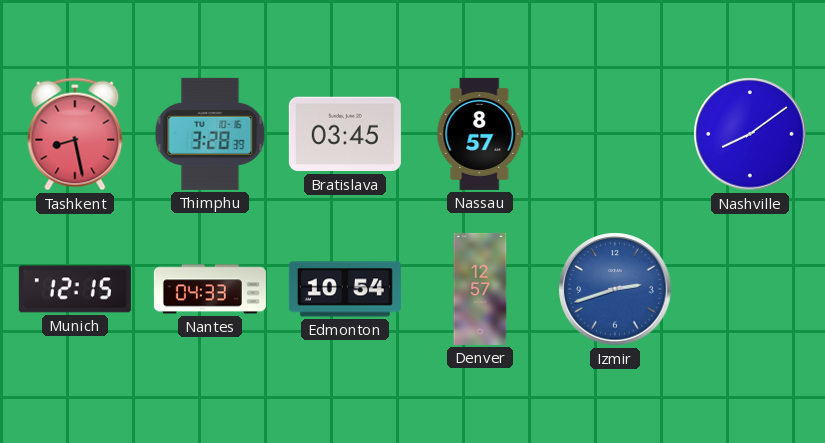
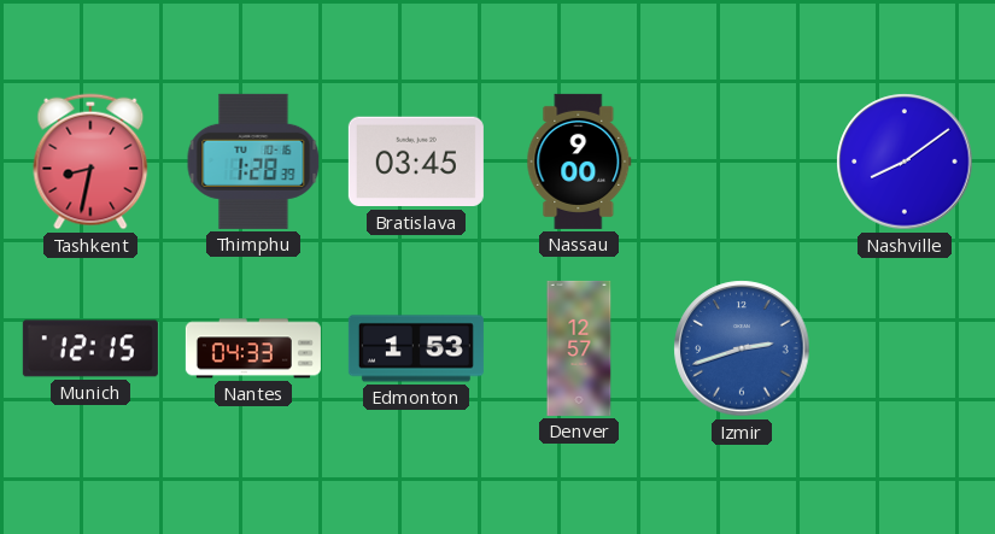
Tashkent: 8:28 -> 8:32
Thimphu: 3:28 -> 1:28
Nassau: 8:57 -> 9:00
Edmonton: 10:54 -> 1:53
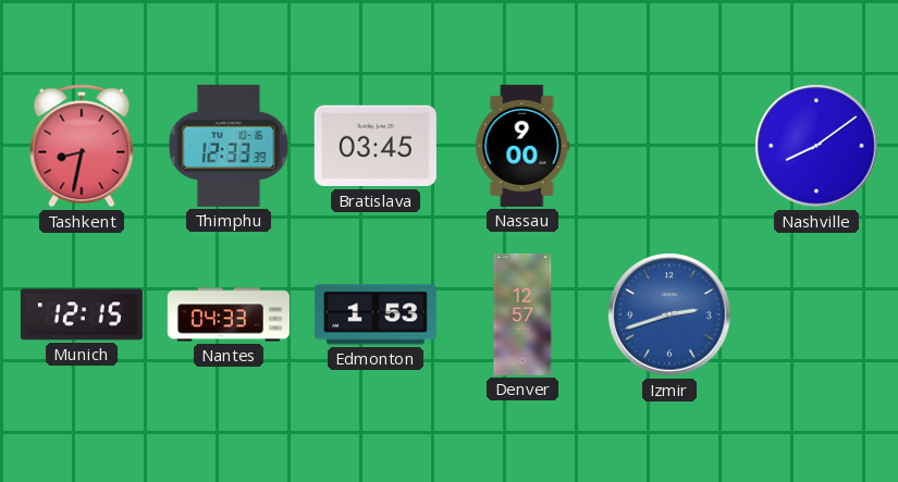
Thimphu: 1:28 -> 12:33
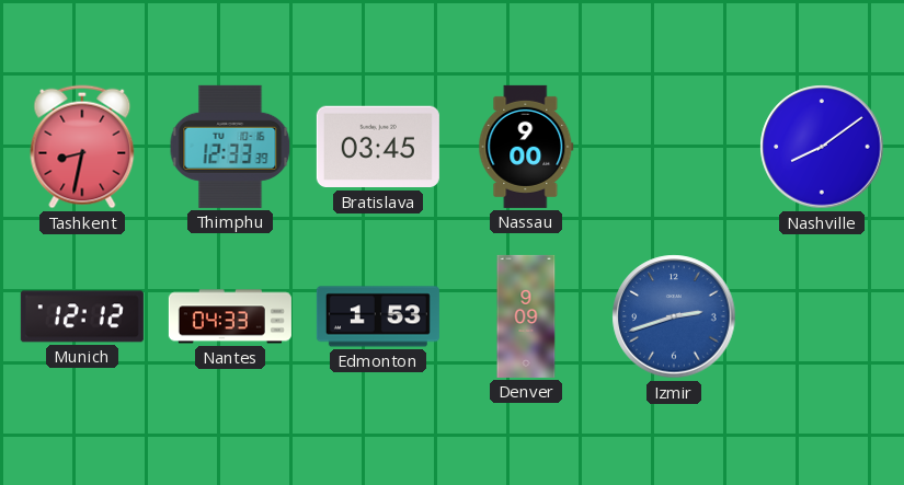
Munich: 12:15 -> 12:12
Denver: 12:57 -> 9:09
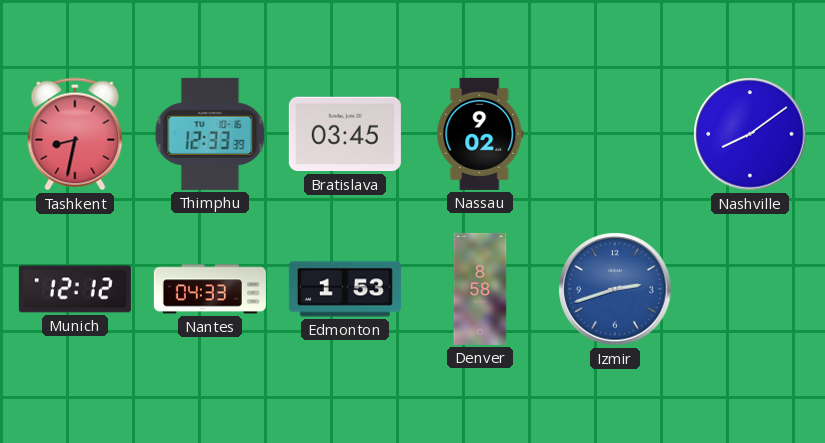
Nassau: 9:00 -> 9:02
Denver: 9:09 -> 8:58
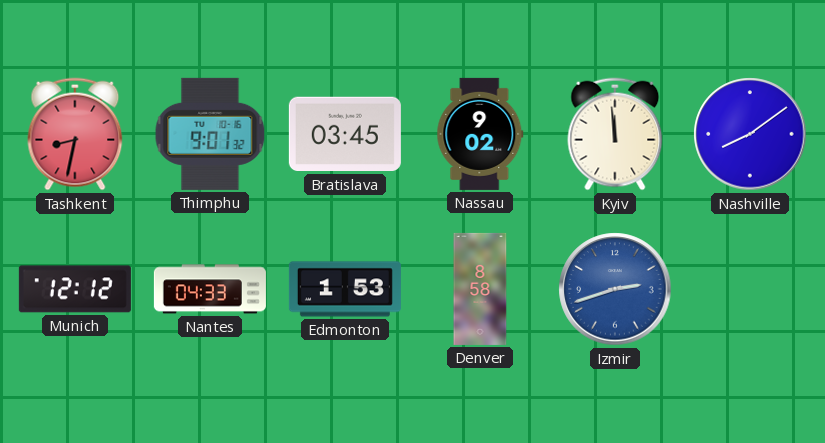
Thimphu: 12:33 -> 9:01
Kyiv: none -> 11:59
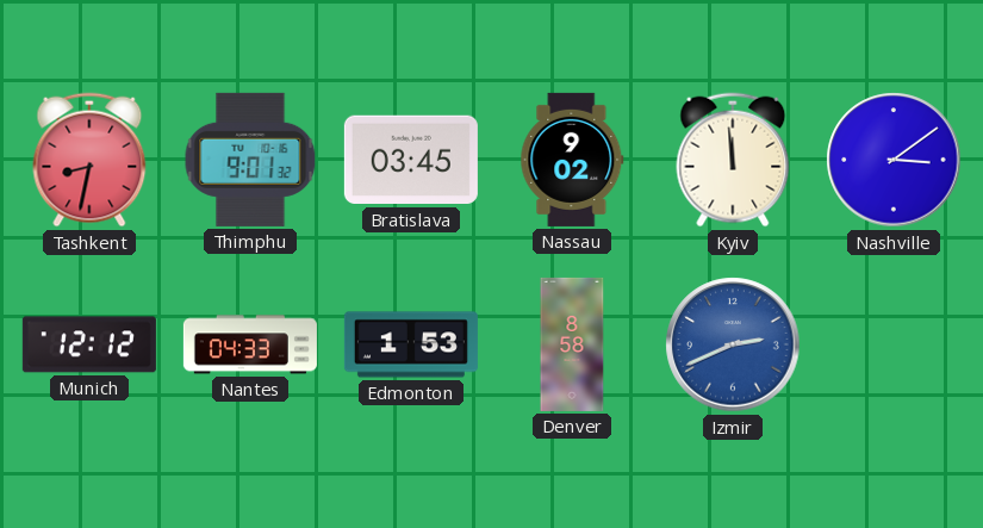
Nashville: 8:09 -> 3:09
Izmir: 2:42 -> 2:41
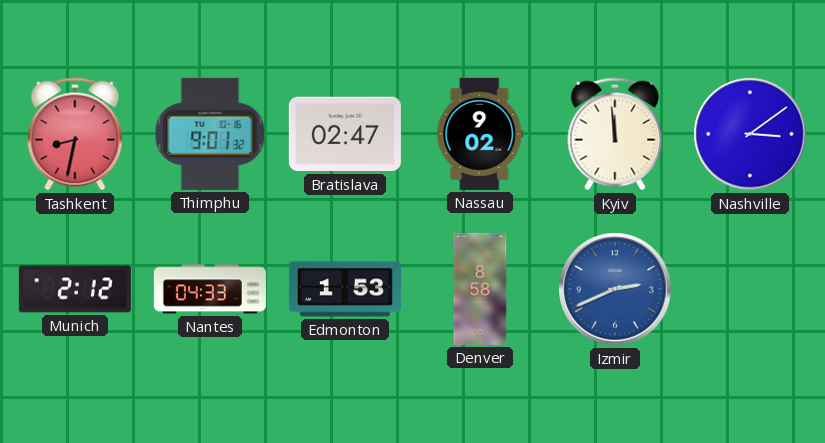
Bratislava: 03:45 -> 02:47
Munich: 12:12 -> 2:12
